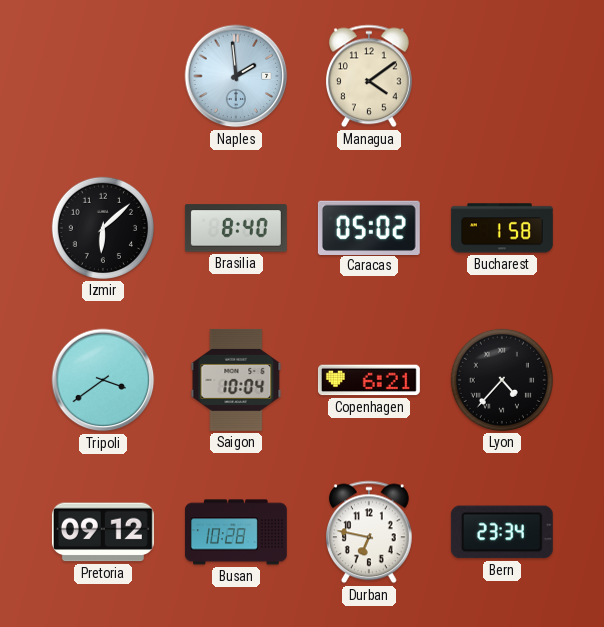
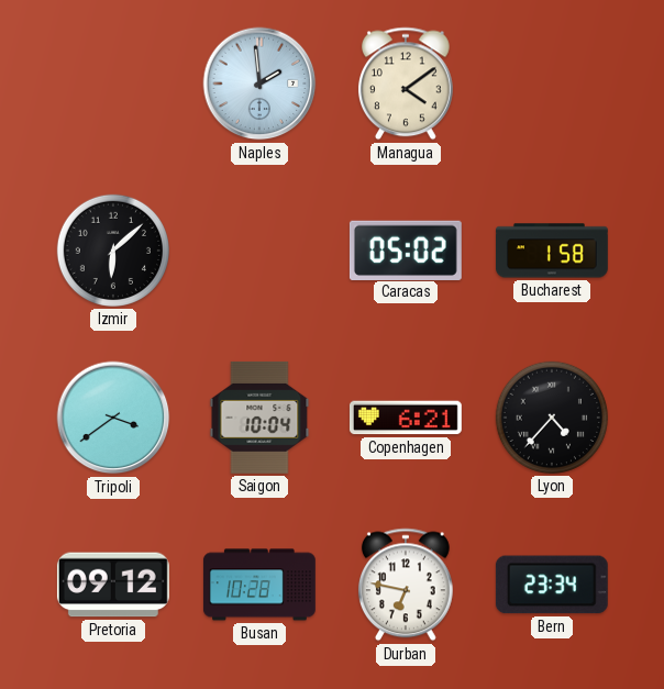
Brasilia: 8:40 -> none
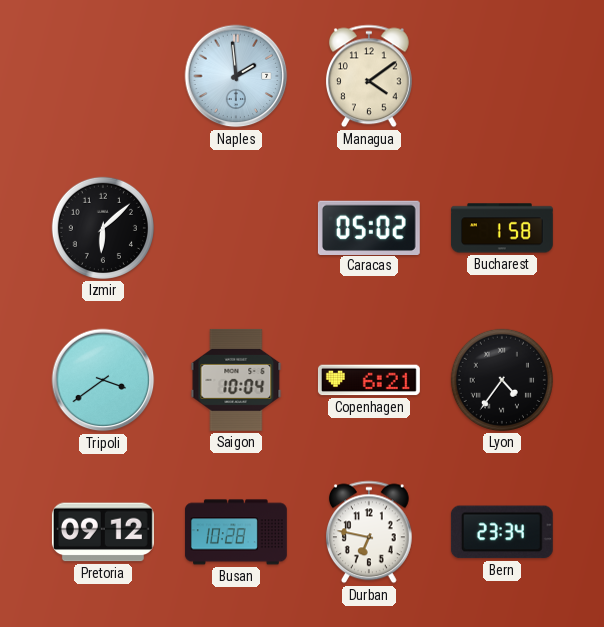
Lyon: 4:37 -> 4:36
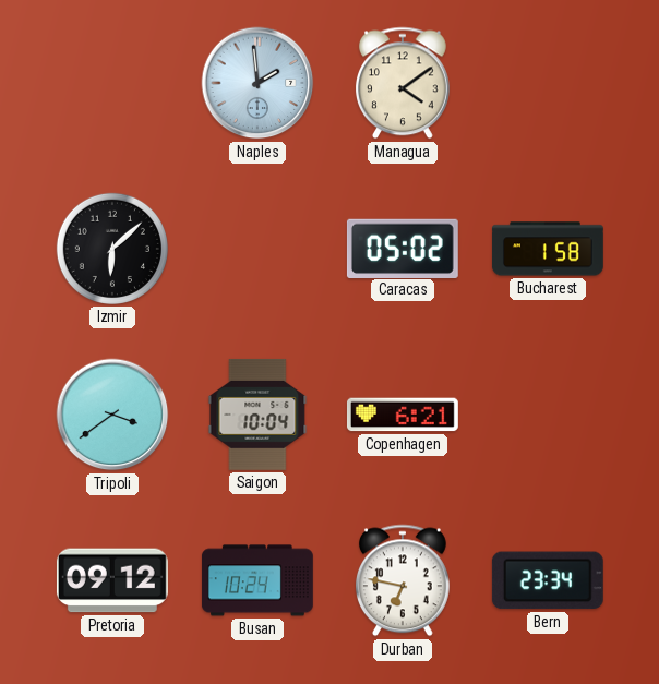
Lyon: 4:36 -> none
Busan: 10:28 -> 10:24
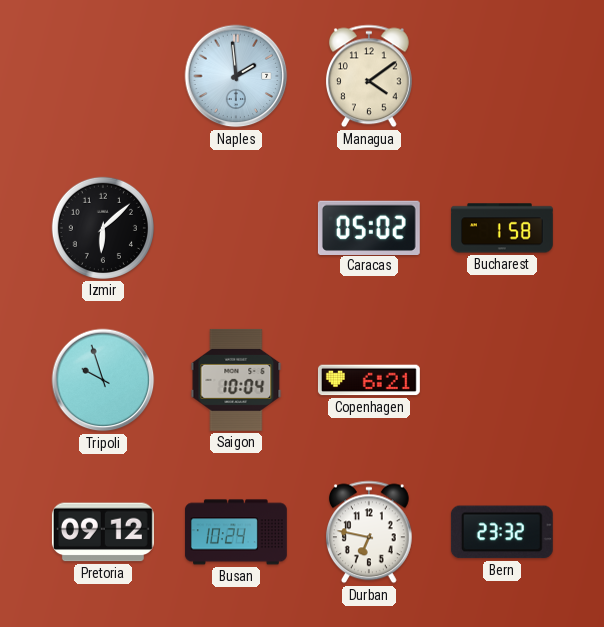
Tripoli: 3:39 -> 9:57
Bern: 23:34 -> 23:32
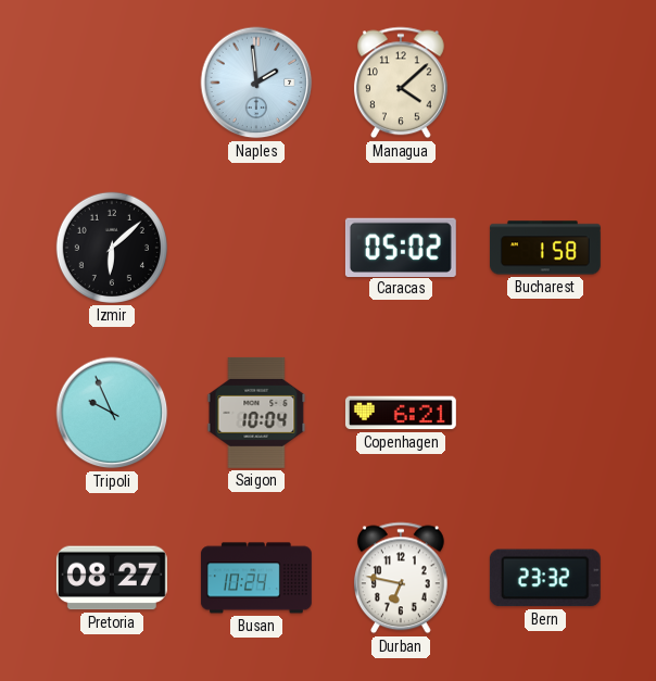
Managua: 4:09 -> 4:08
Tripoli: 9:57 -> 9:56
Pretoria: 09:12 -> 08:27
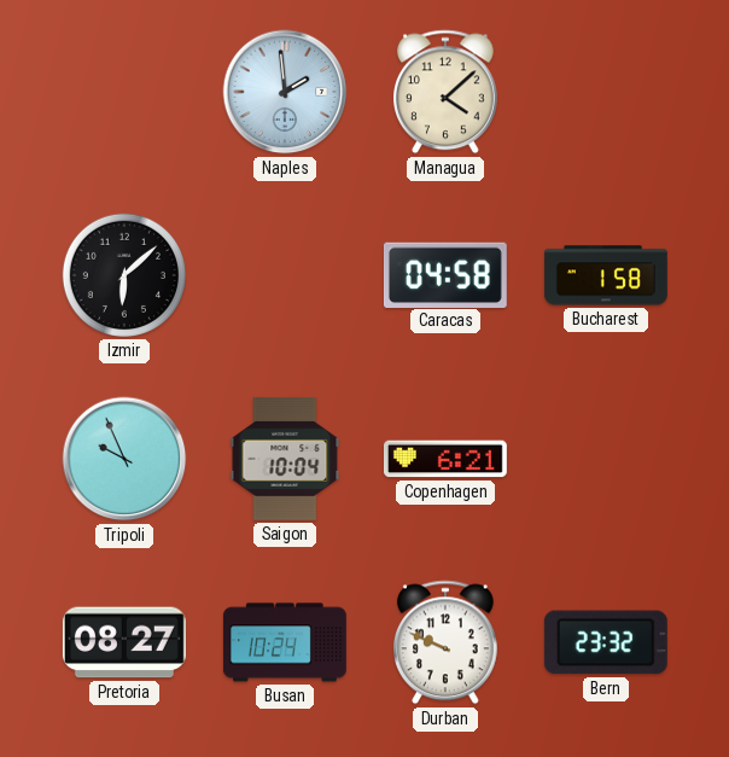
Caracas: 05:02 -> 04:58
Durban: 6:47 -> 9:49
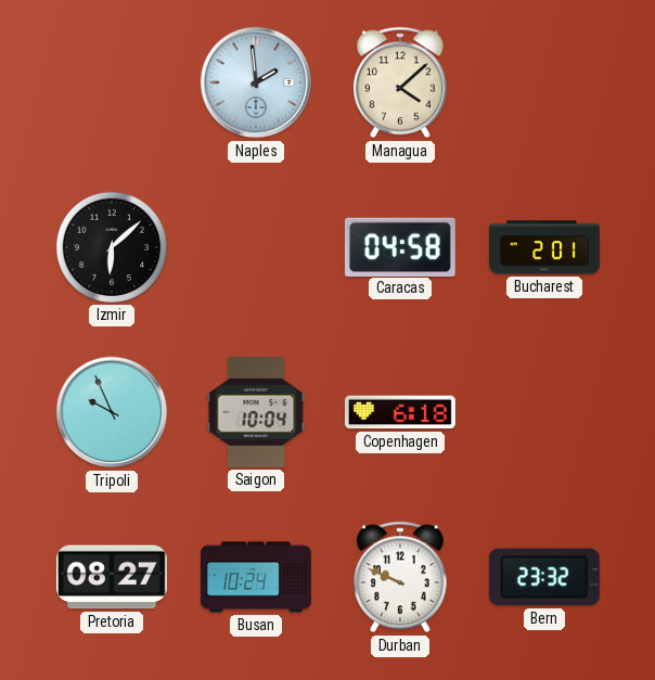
Bucharest: 1:58 -> 2:01
Copenhagen: 6:21 -> 6:18
